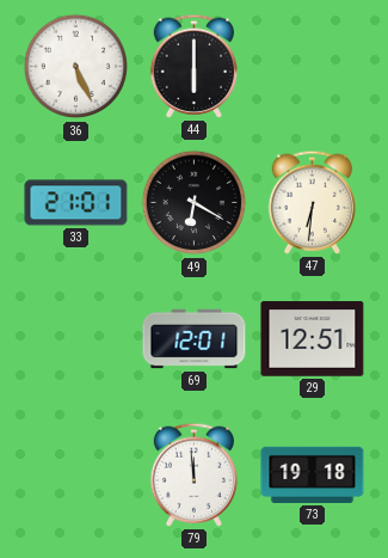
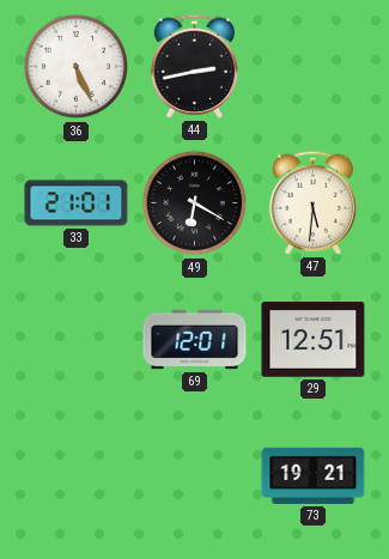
44: 6:00 -> 2:43
47: 6:31 -> 5:31
79: 11:59 -> none
73: 19:18 -> 19:21
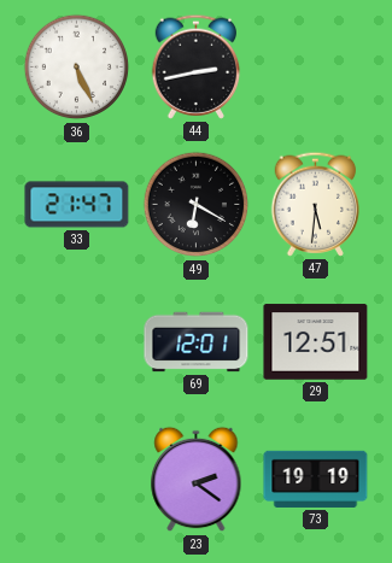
33: 21:01 -> 21:47
23: none -> 2:21
73: 19:21 -> 19:19
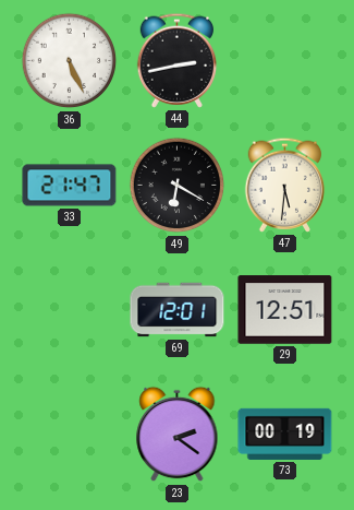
73: 19:19 -> 00:19
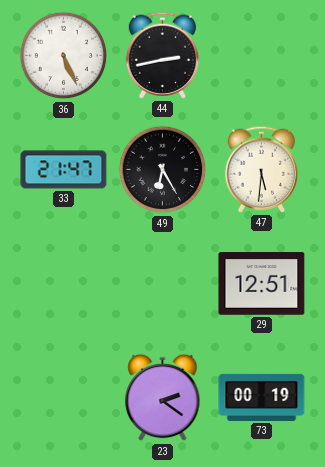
49: 6:20 -> 6:25
69: 12:01 -> none
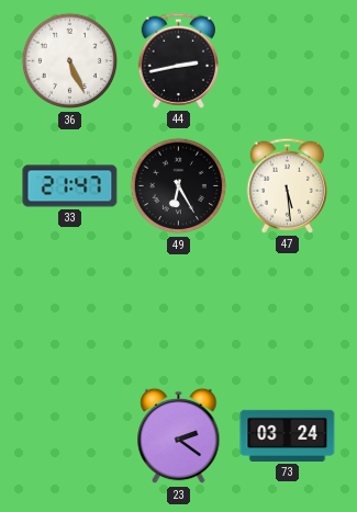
47: 5:31 -> 5:29
29: 12:51 -> none
73: 00:19 -> 03:24
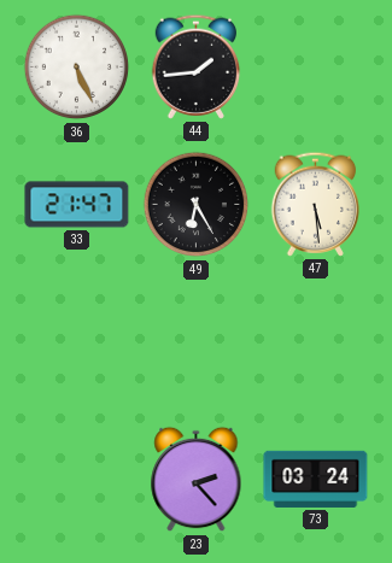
44: 2:43 -> 1:44
23: 2:21 -> 2:23
